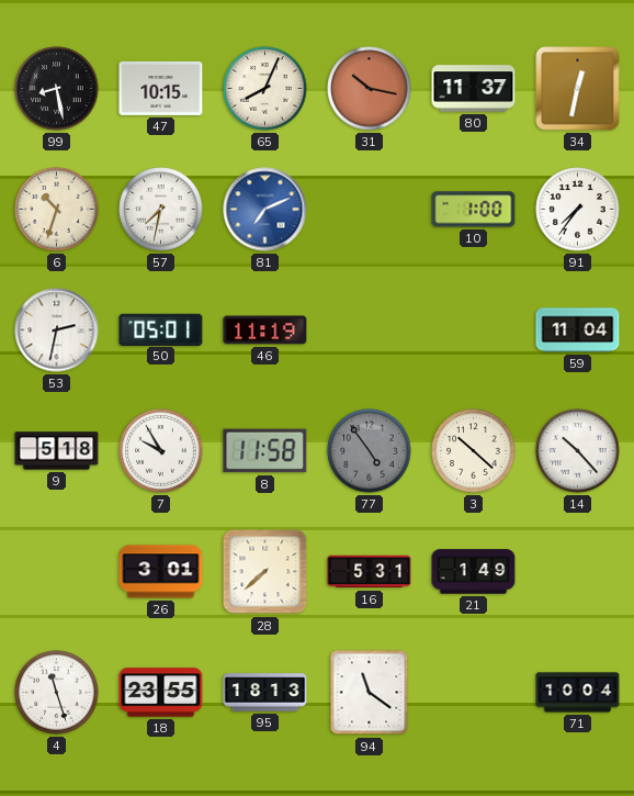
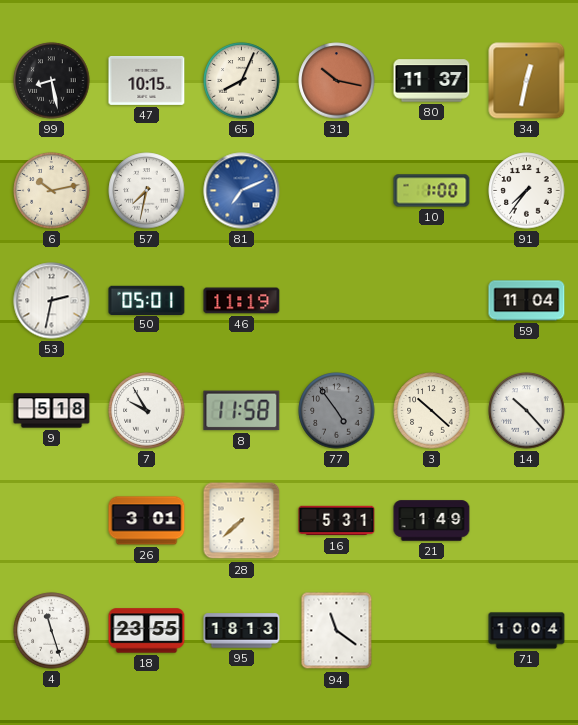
6: 10:33 -> 10:13
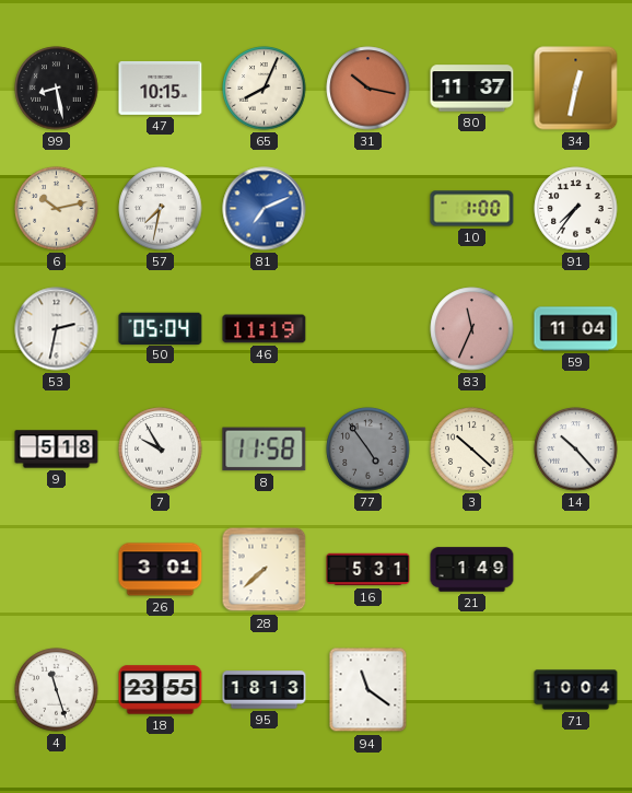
50: 05:01 -> 05:04
83: none -> 11:34
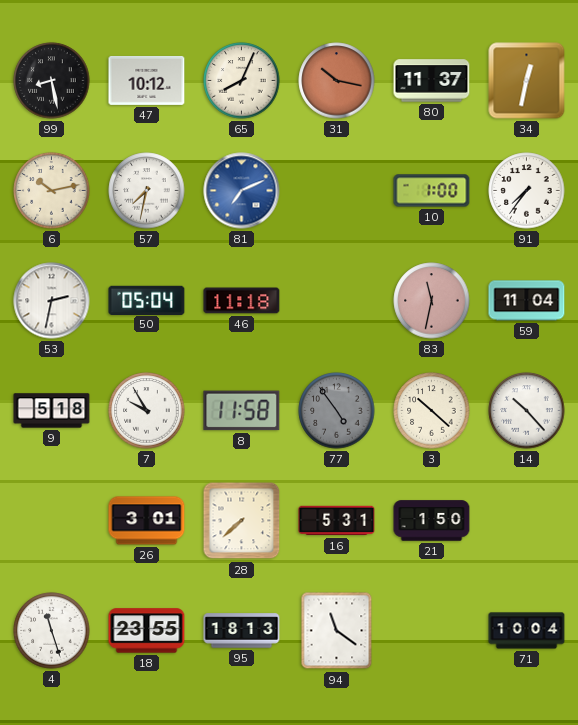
47: 10:15 -> 10:12
46: 11:19 -> 11:18
83: 11:34 -> 11:32
21: 1:49 -> 1:50
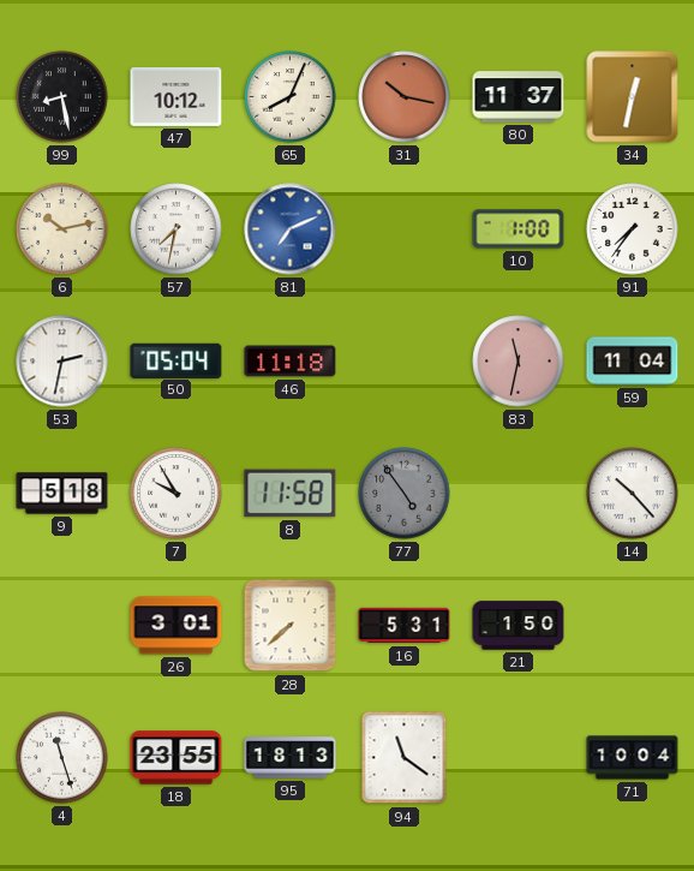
3: 10:22 -> none
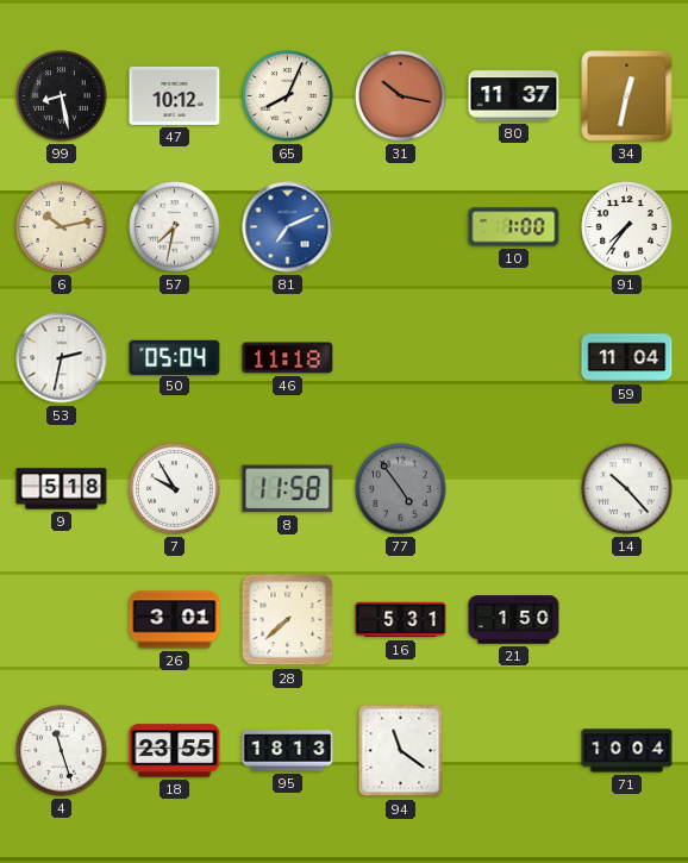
83: 11:32 -> none
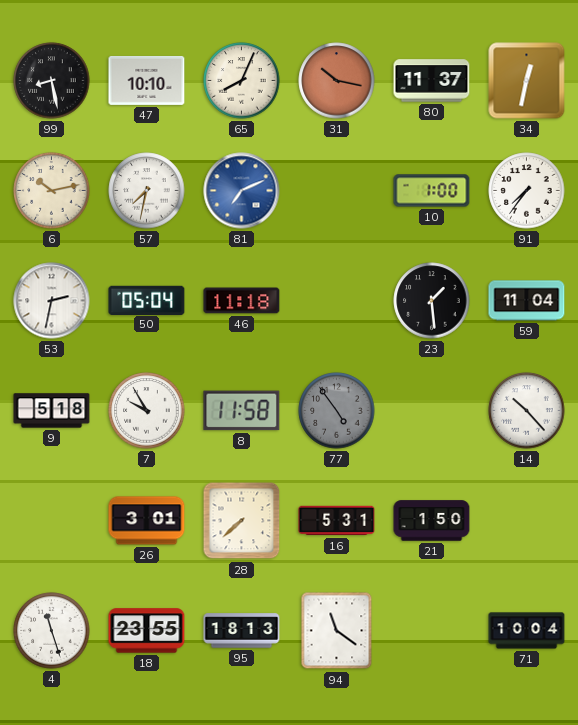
47: 10:12 -> 10:10
23: none -> 1:29
